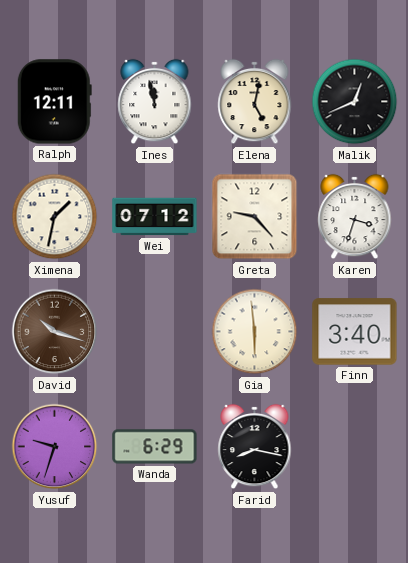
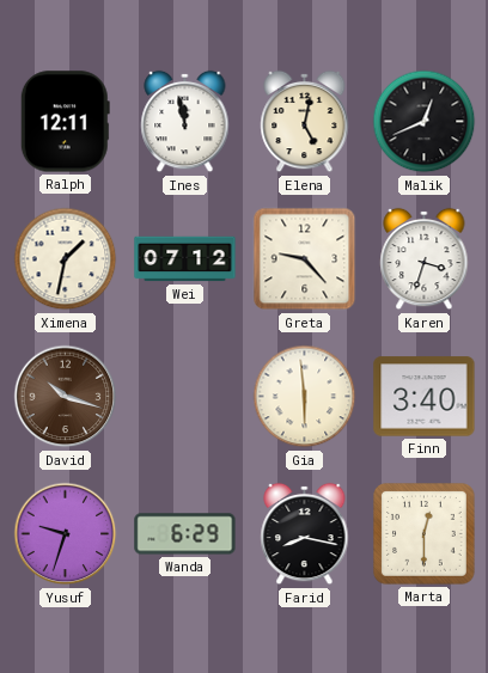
Marta: none -> 12:30
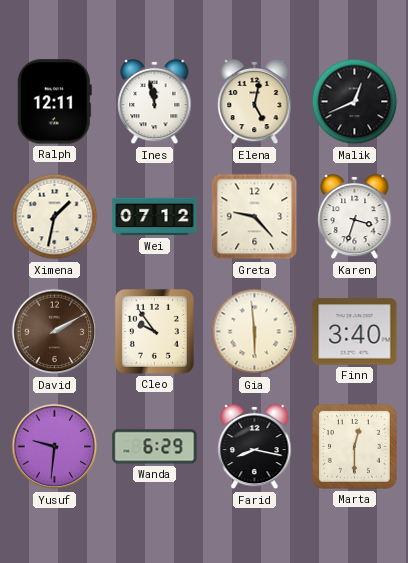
David: 10:18 -> 2:10
Cleo: none -> 9:54
Yusuf: 9:33 -> 9:31
